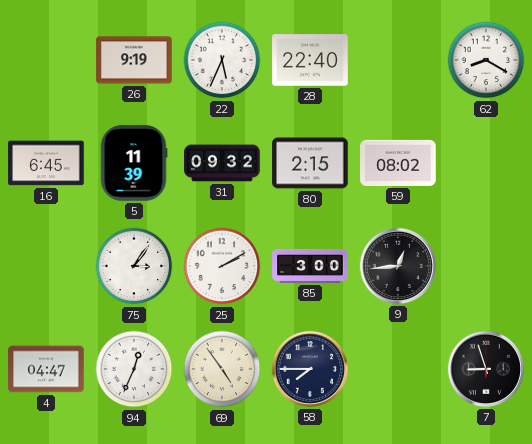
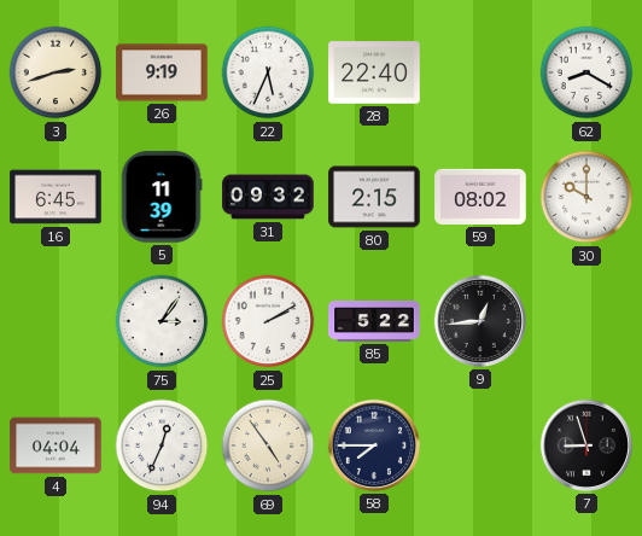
3: none -> 2:42
30: none -> 10:00
85: 3:00 -> 5:22
4: 04:47 -> 04:04
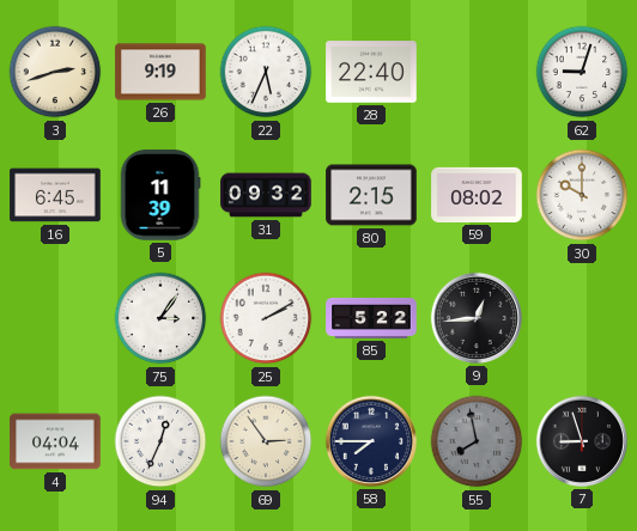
62: 8:20 -> 9:03
69: 4:54 -> 2:54
55: none -> 7:58
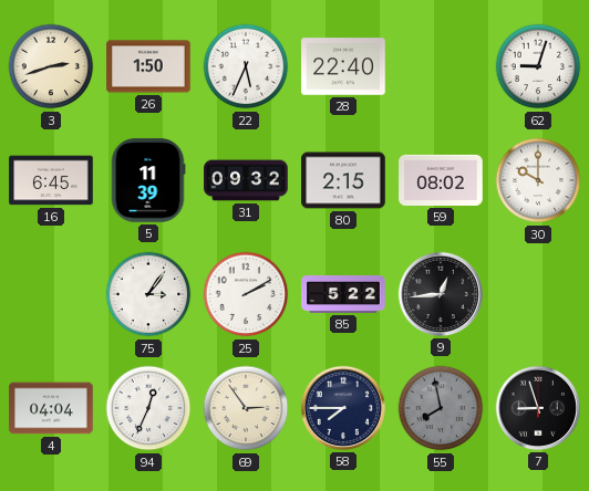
26: 9:19 -> 1:50
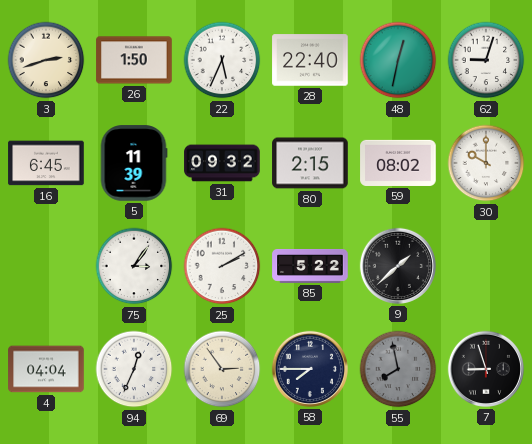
48: none -> 12:32
9: 12:44 -> 1:38
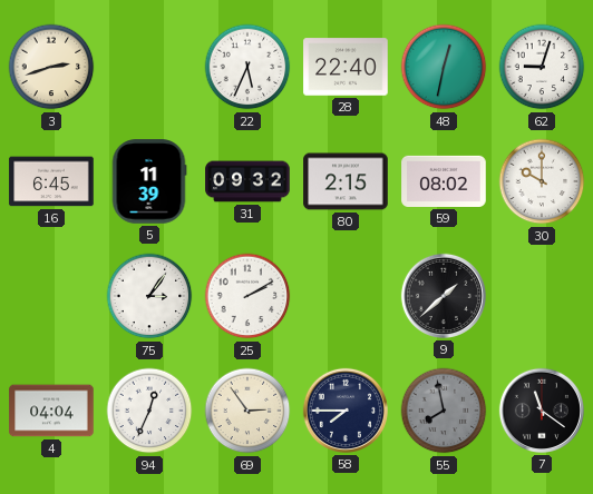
26: 1:50 -> none
85: 5:22 -> none
7: 8:57 -> 11:21
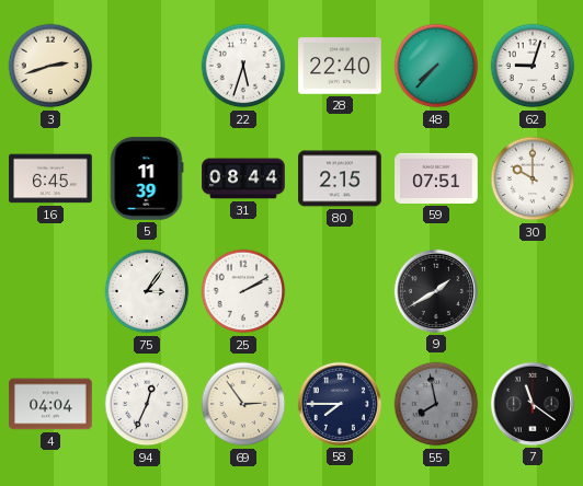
22: 5:34 -> 5:33
48: 12:32 -> 7:37
31: 09:32 -> 08:44
59: 08:02 -> 07:51
9: 1:38 -> 1:40
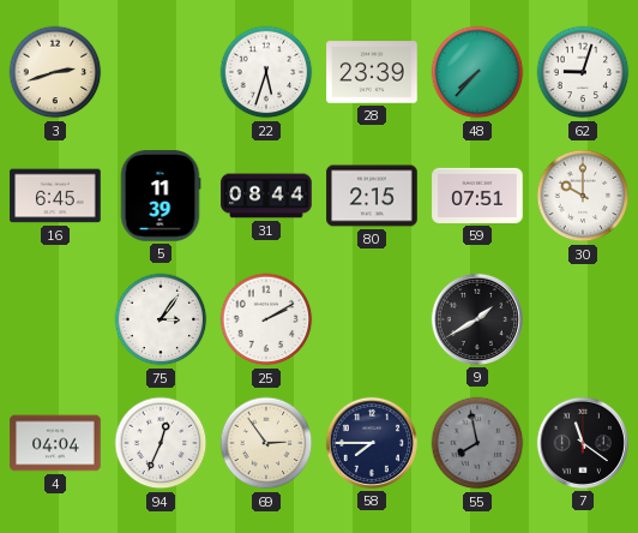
28: 22:40 -> 23:39
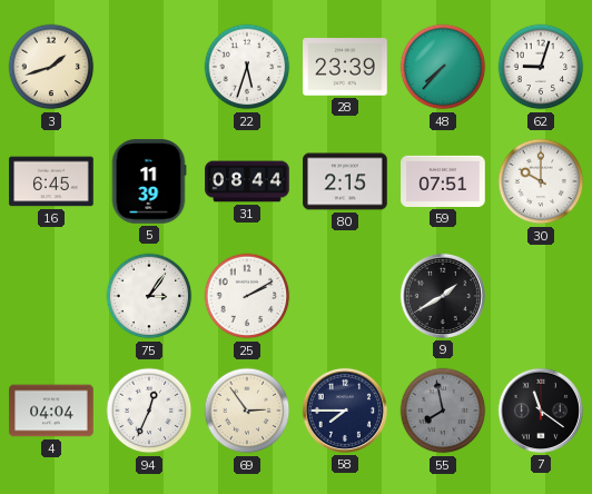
3: 2:42 -> 1:42
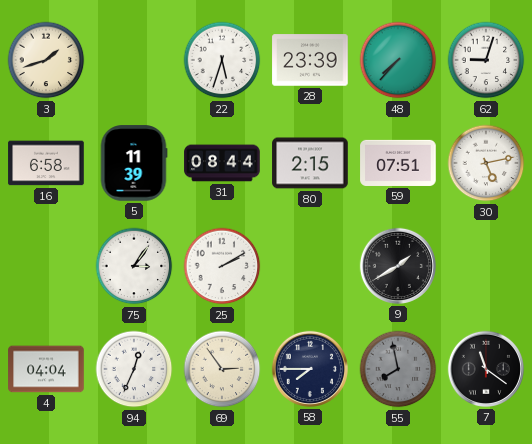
16: 6:45 -> 6:58
30: 10:00 -> 5:13
